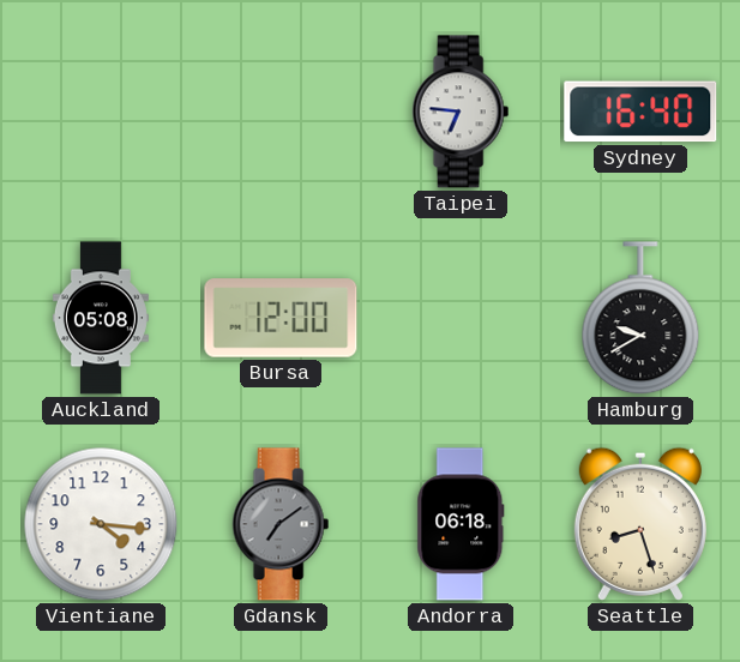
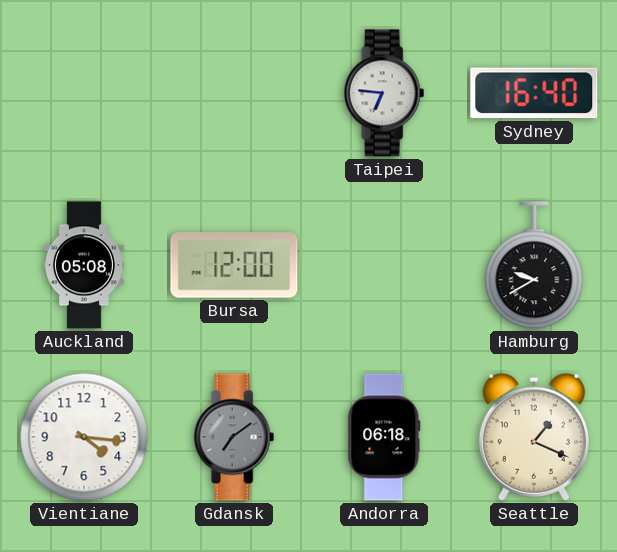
Seattle: 8:27 -> 1:19
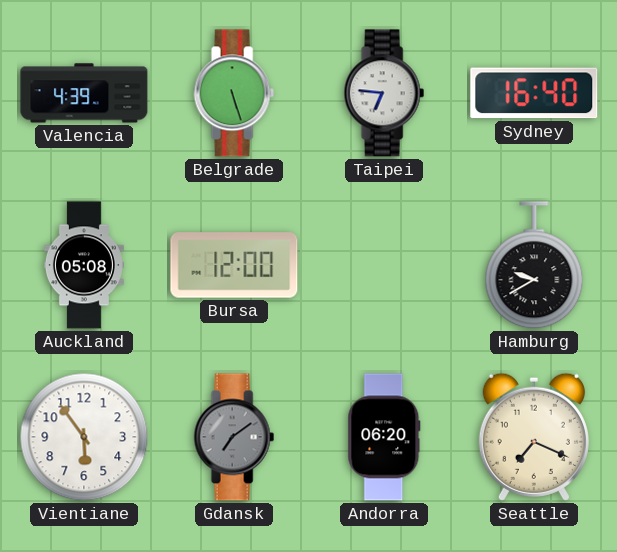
Valencia: none -> 4:39
Belgrade: none -> 5:27
Vientiane: 4:16 -> 5:54
Andorra: 06:18 -> 06:20
Seattle: 1:19 -> 7:19
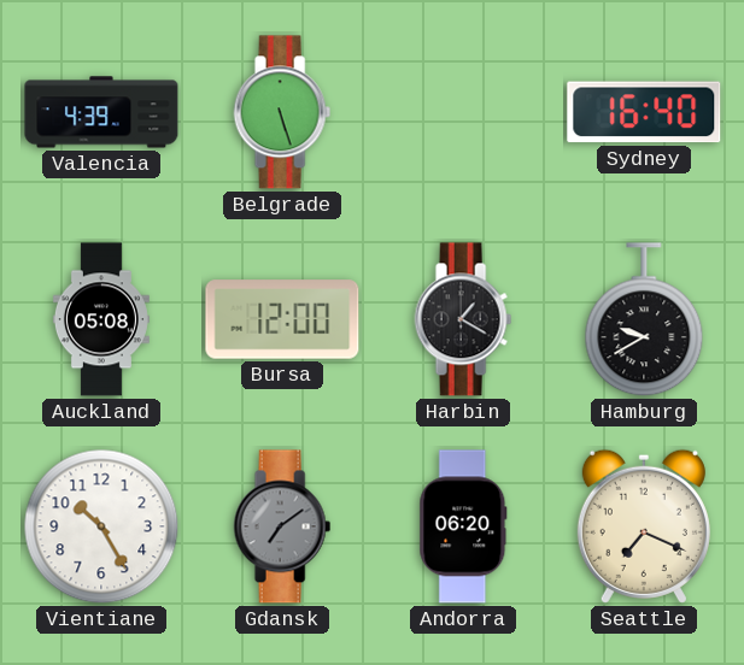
Taipei: 6:46 -> none
Harbin: none -> 1:20
Vientiane: 5:54 -> 10:25
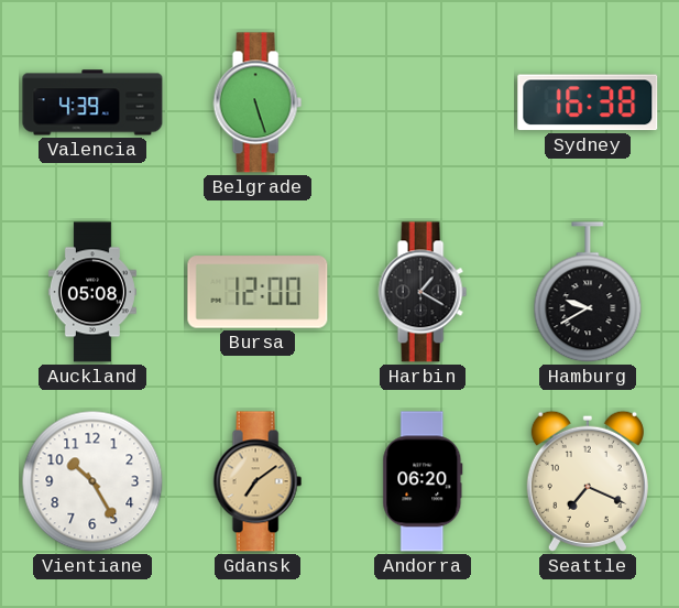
Sydney: 16:40 -> 16:38
Gdansk dial: grey -> champagne
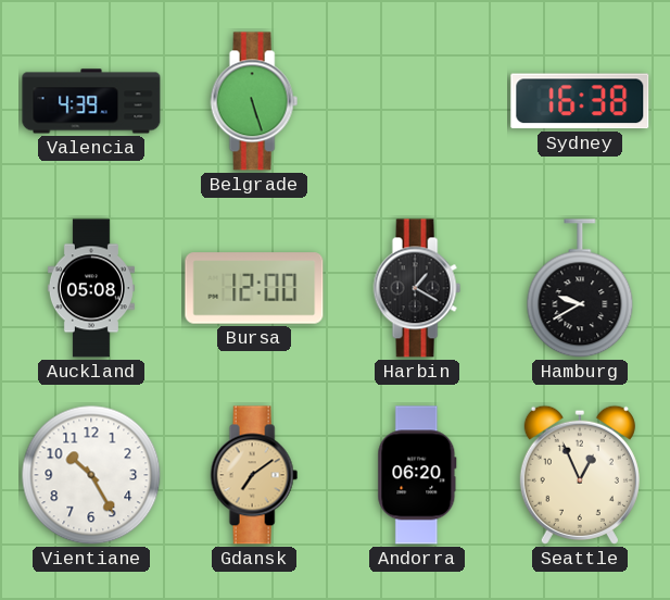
Seattle: 7:19 -> 12:56
